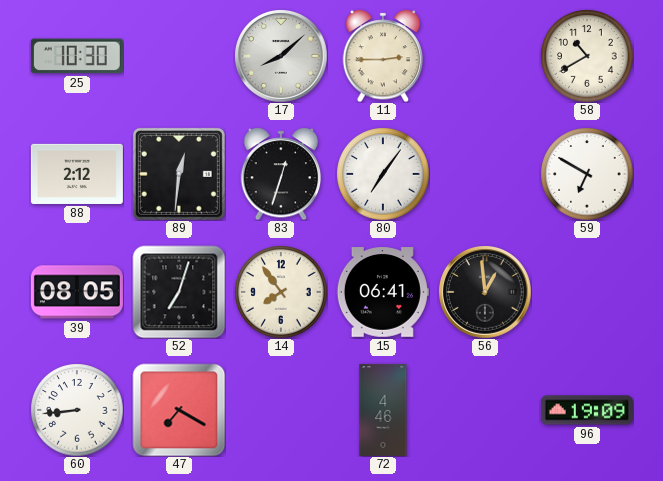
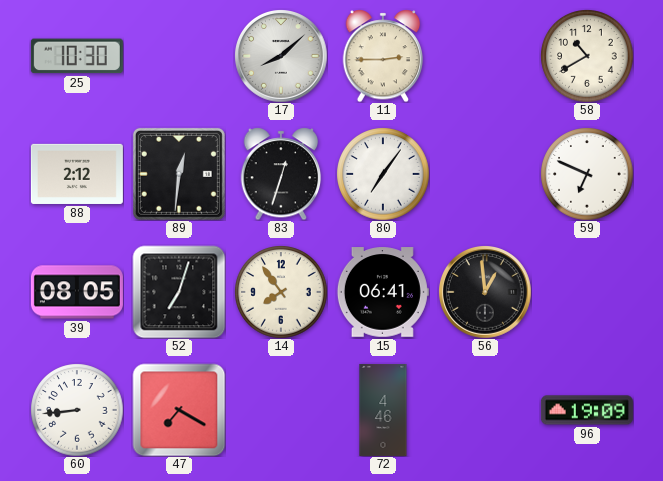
59: 6:50 -> 6:49
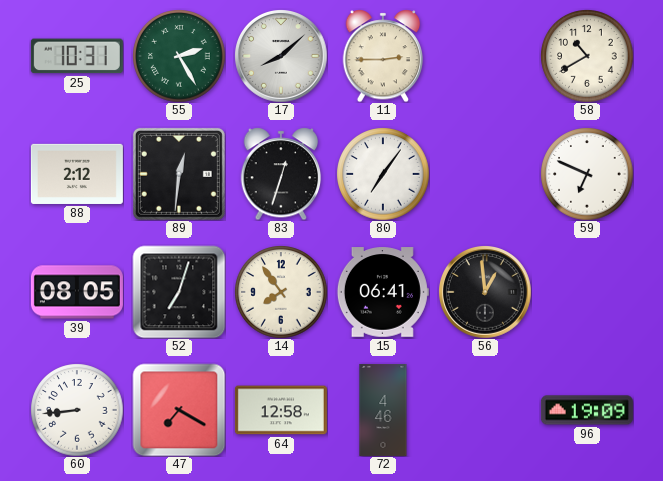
25: 10:30 -> 10:31
55: none -> 2:25
64: none -> 12:58
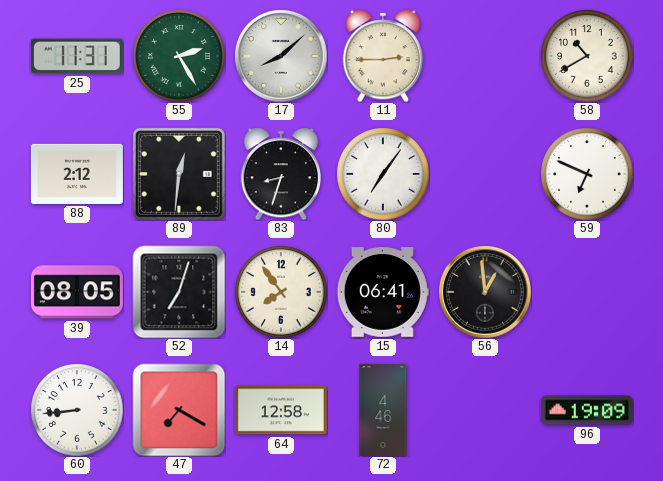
25: 10:31 -> 11:31
83: 12:33 -> 8:33
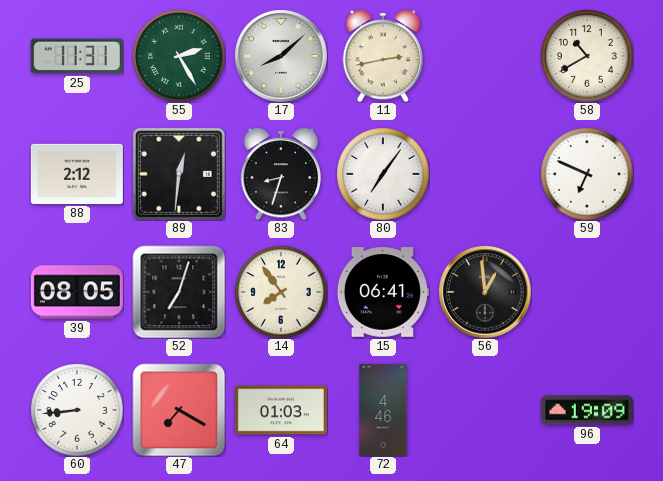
11: 2:45 -> 2:43
64: 12:58 -> 01:03
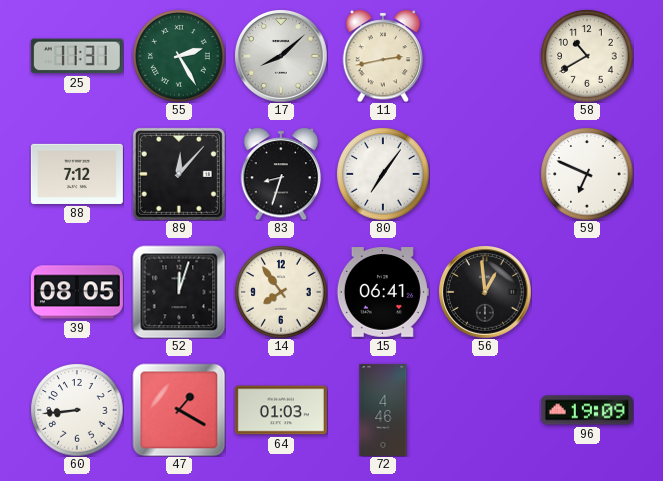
88: 2:12 -> 7:12
89: 12:31 -> 12:07
52: 7:03 -> 12:03
47: 7:20 -> 1:20
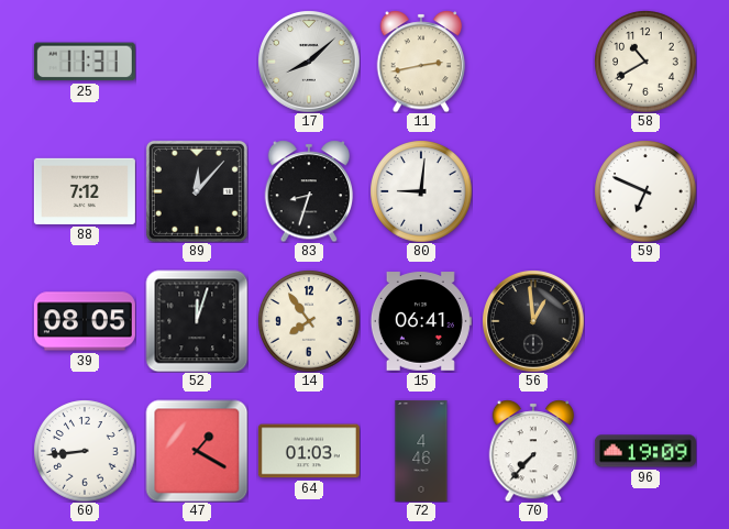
55: 2:25 -> none
80: 7:06 -> 9:01
70: none -> 7:37
